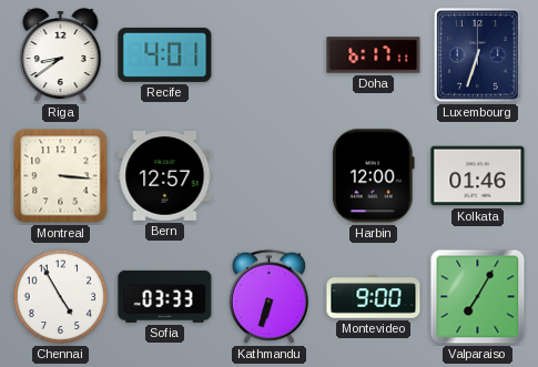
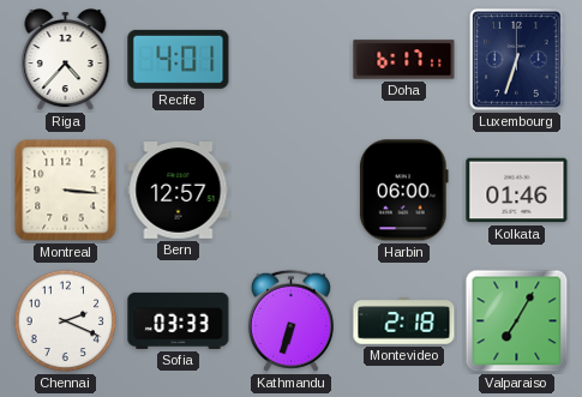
Riga: 8:39 -> 4:37
Harbin: 12:00 -> 06:00
Chennai: 4:55 -> 2:19
Montevideo: 9:00 -> 2:18
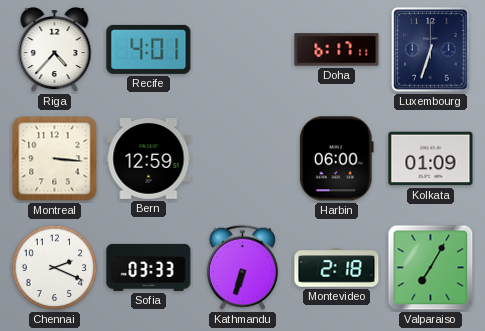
Bern: 12:57 -> 12:59
Kolkata: 01:46 -> 01:09
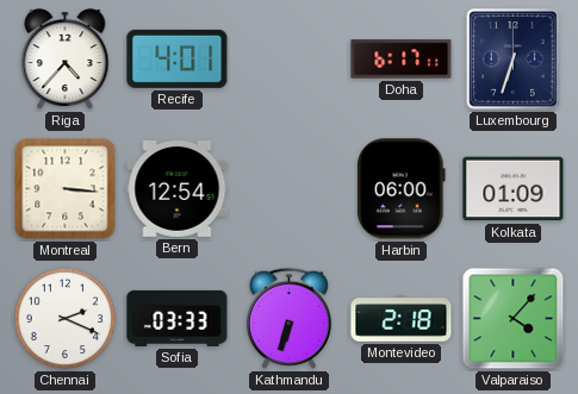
Bern: 12:59 -> 12:54
Valparaiso: 7:05 -> 4:07
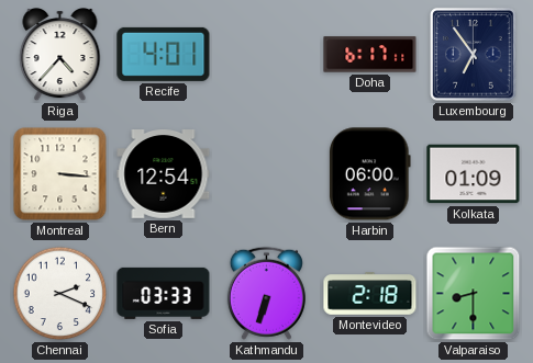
Luxembourg: 6:33 -> 6:54
Valparaiso: 4:07 -> 8:30
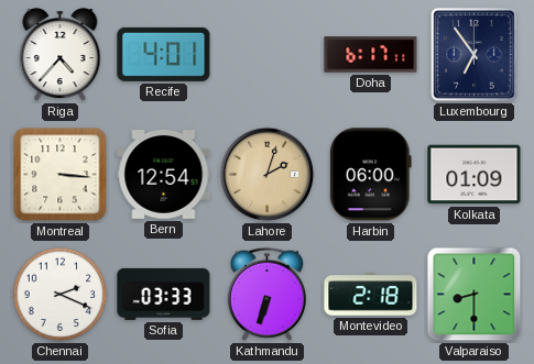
Lahore: none -> 2:03
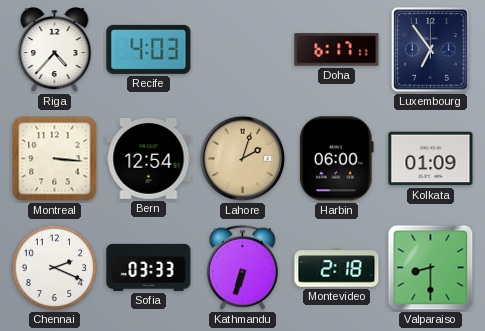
Recife: 4:01 -> 4:03
